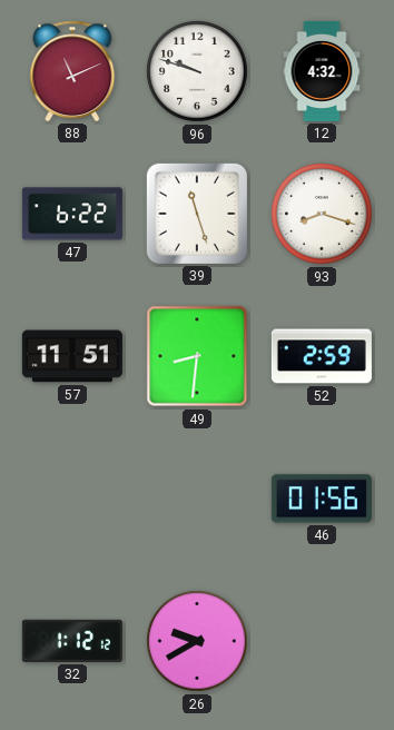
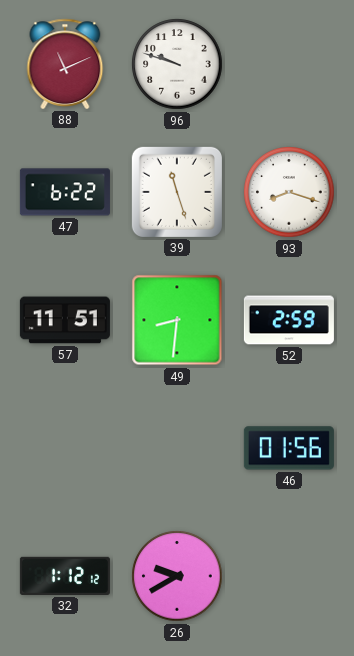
12: 4:32 -> none
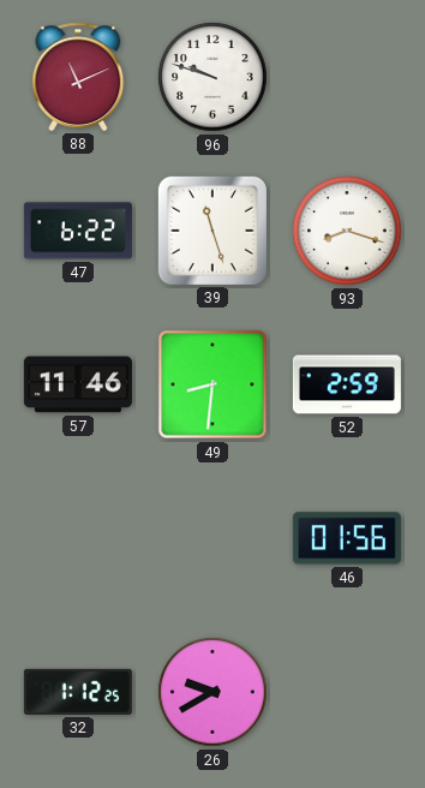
57: 11:51 -> 11:46
32: 1:12:12 -> 1:12:25
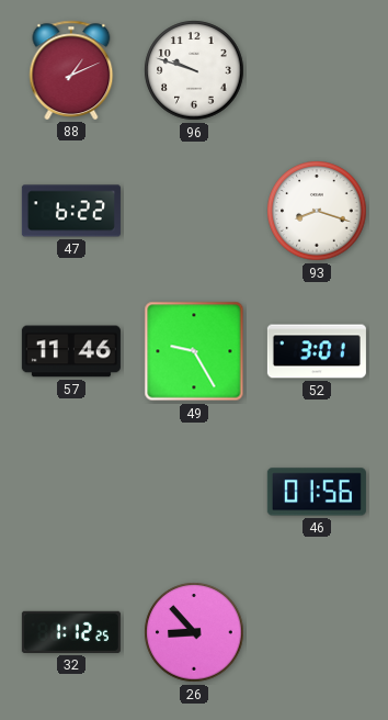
88: 11:11 -> 1:11
39: 11:27 -> none
49: 8:31 -> 9:25
52: 2:59 -> 3:01
26: 9:40 -> 8:53
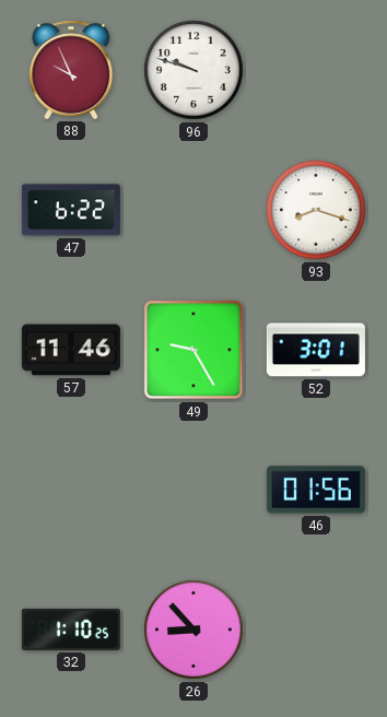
88: 1:11 -> 9:56
32: 1:12 -> 1:10
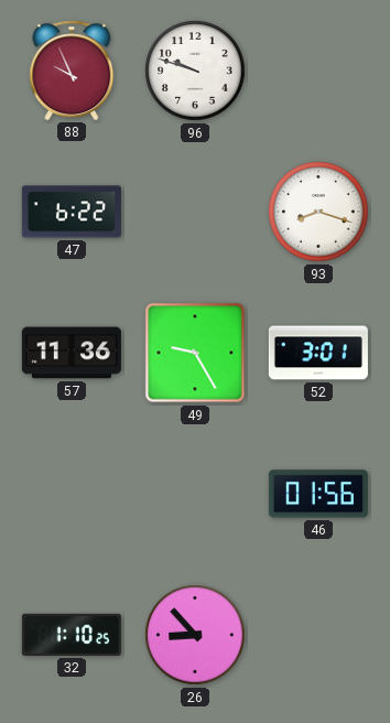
57: 11:46 -> 11:36
